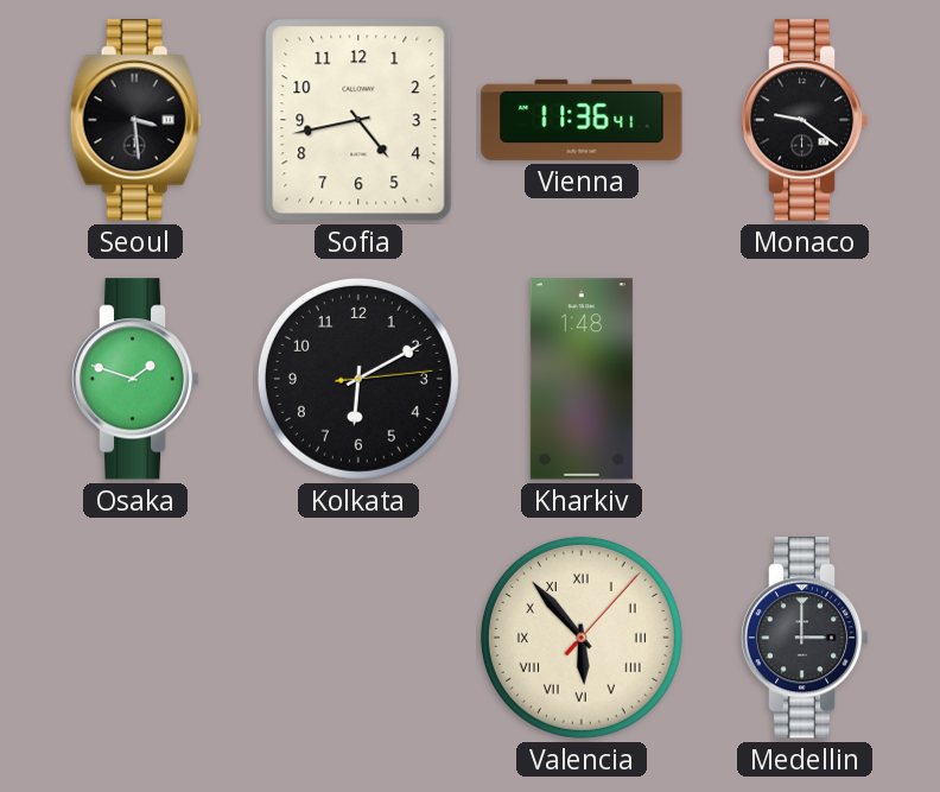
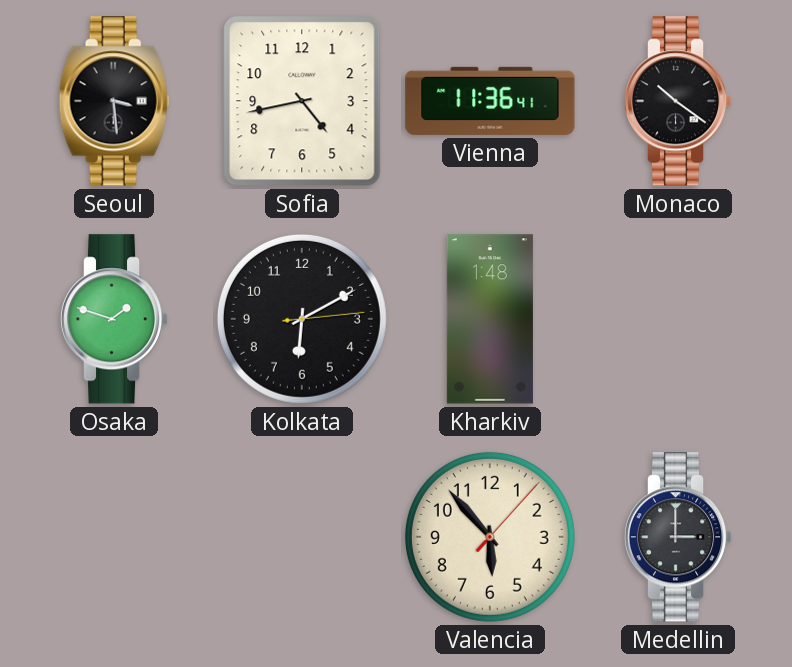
Monaco: 9:21 -> 10:21
Valencia numerals: Roman -> Arabic
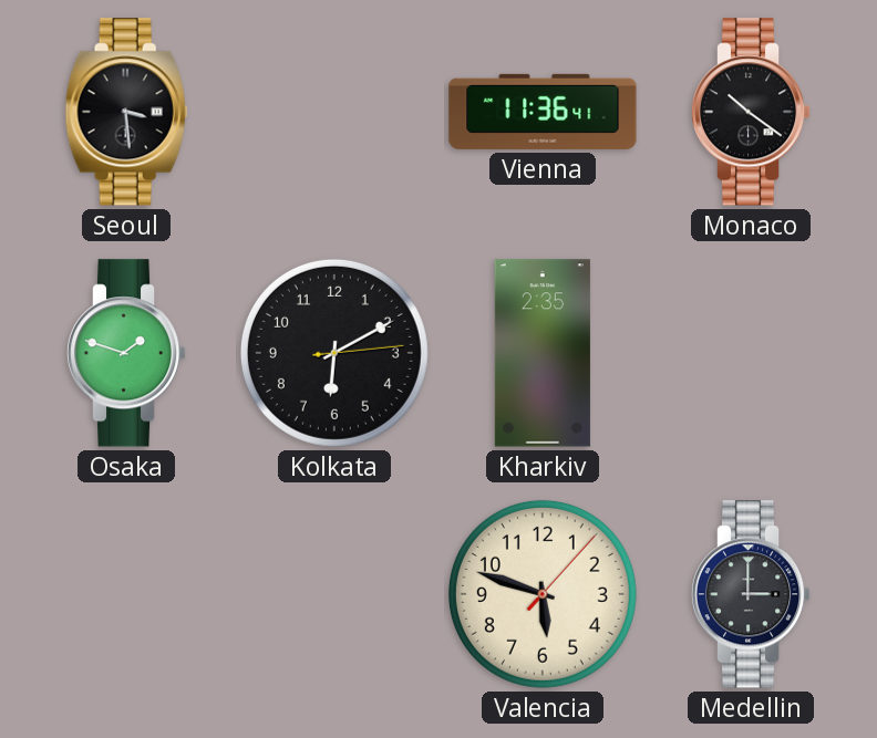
Sofia: 4:43 -> none
Kharkiv: 1:48 -> 2:35
Valencia: 5:53 -> 5:48
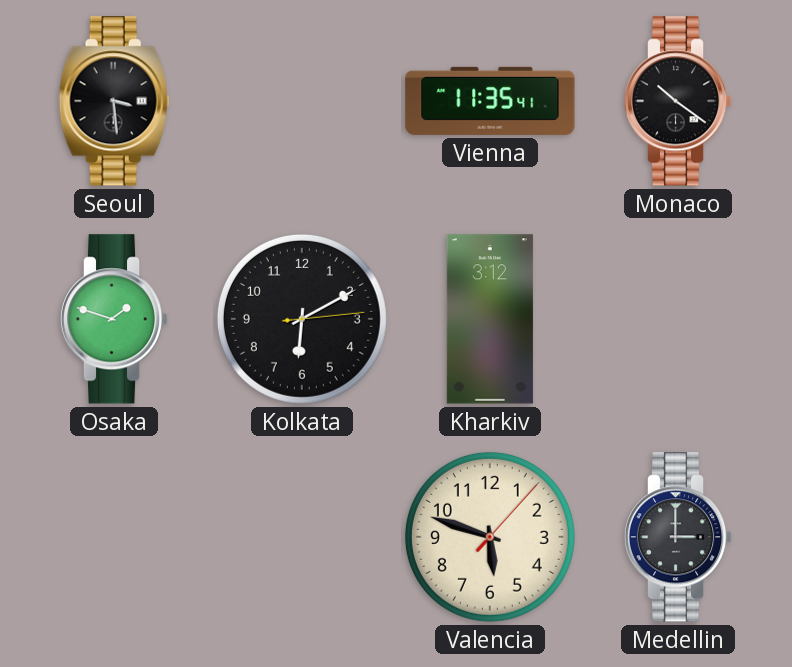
Vienna: 11:36 -> 11:35
Kharkiv: 2:35 -> 3:12
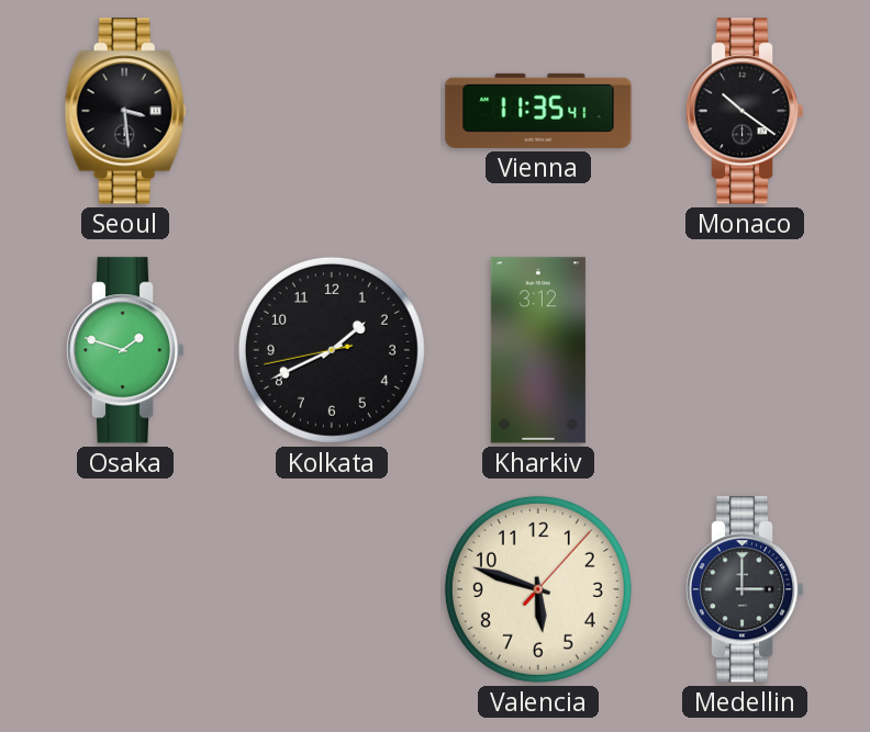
Kolkata: 6:10 -> 1:40
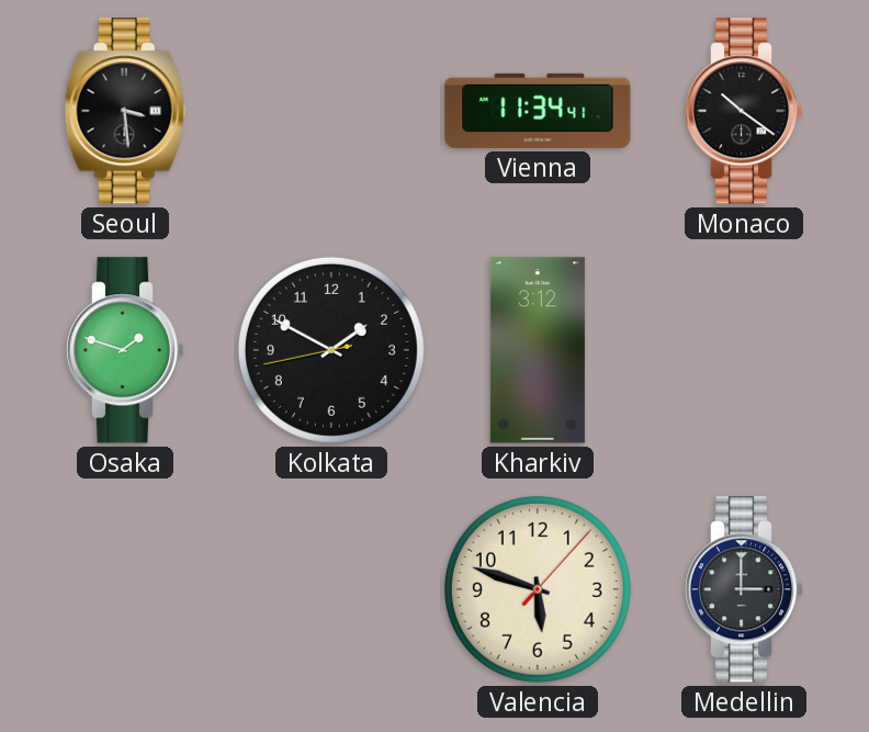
Vienna: 11:35 -> 11:34
Kolkata: 1:40 -> 1:49
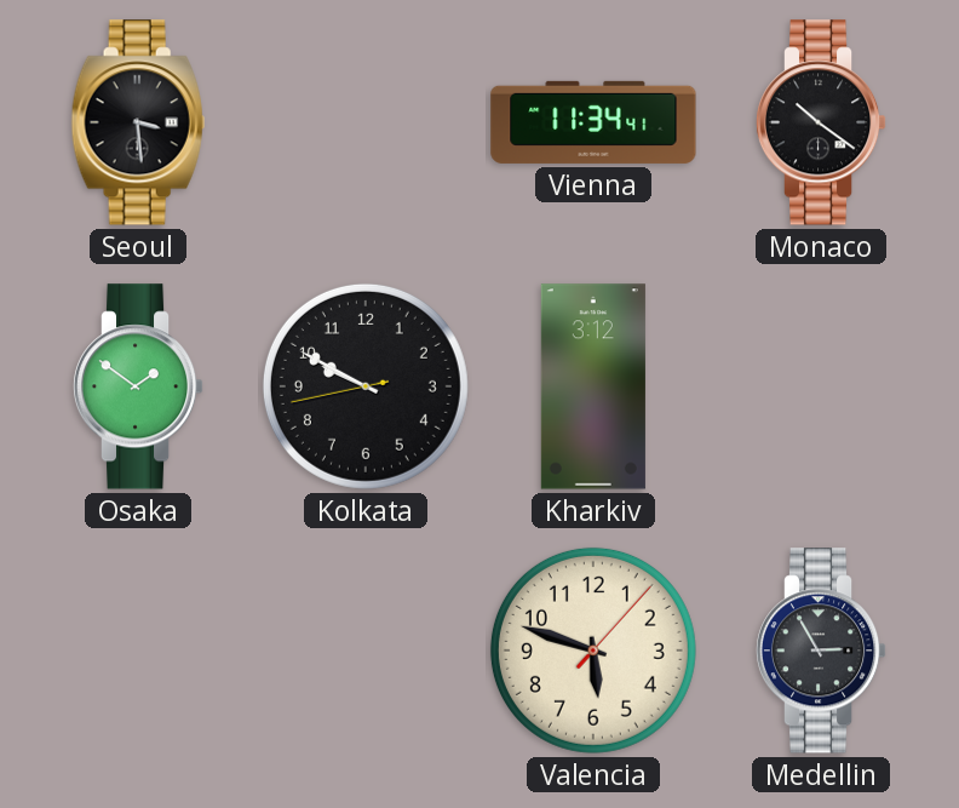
Osaka: 1:48 -> 1:51
Kolkata: 1:49 -> 9:49
Medellin: 3:00 -> 2:55
